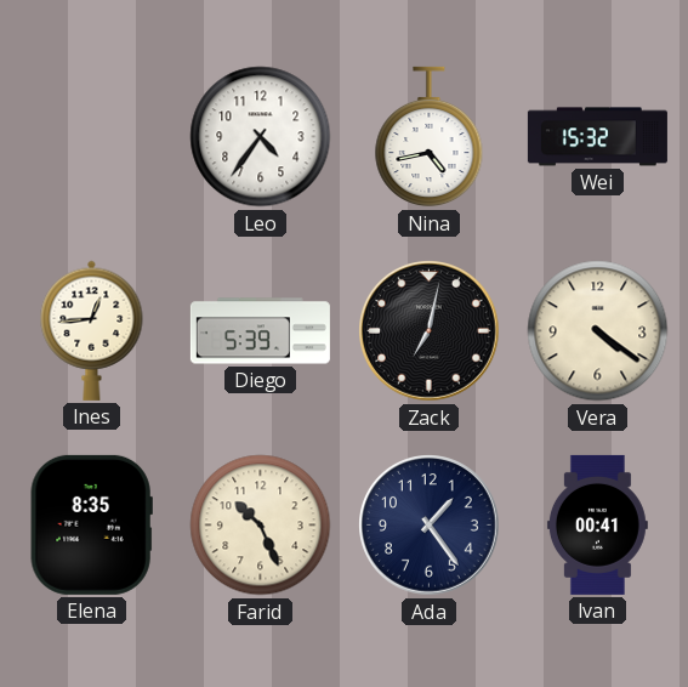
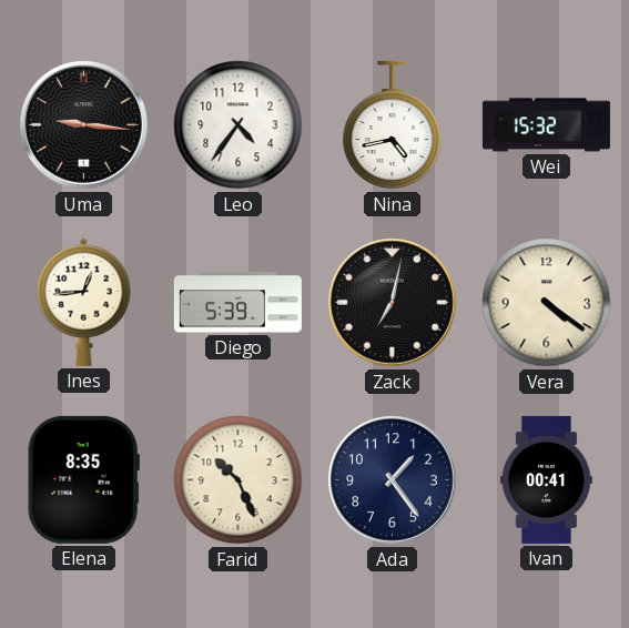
Uma: none -> 9:16
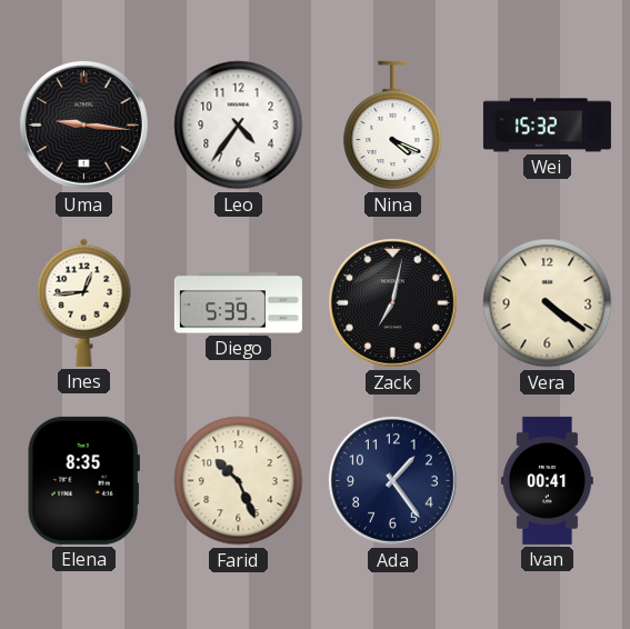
Nina: 4:43 -> 4:19
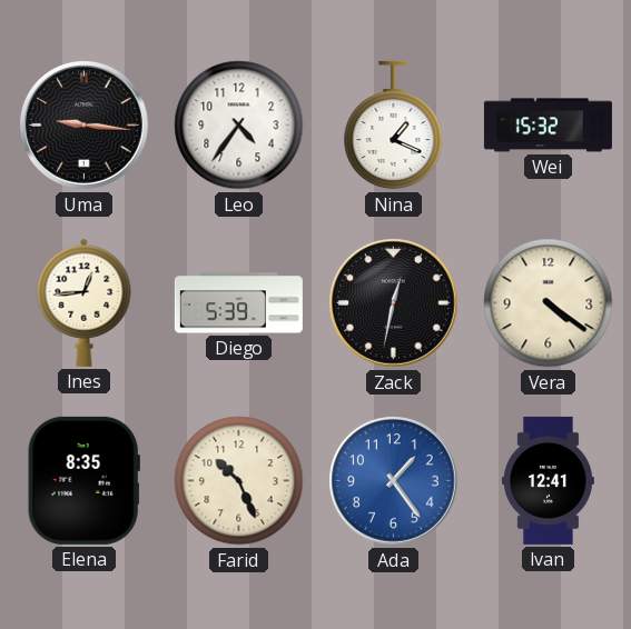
Nina: 4:19 -> 1:19
Zack: 7:02 -> 12:32
Ada dial: navy -> blue
Ivan: 00:41 -> 12:41
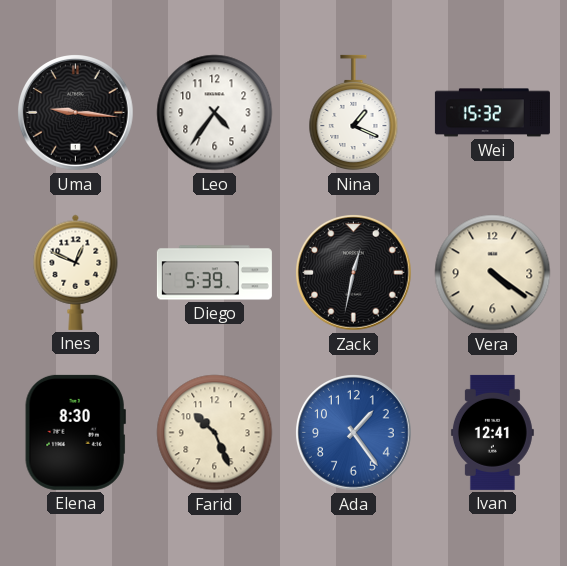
Ines: 12:44 -> 12:49
Elena: 8:35 -> 8:30
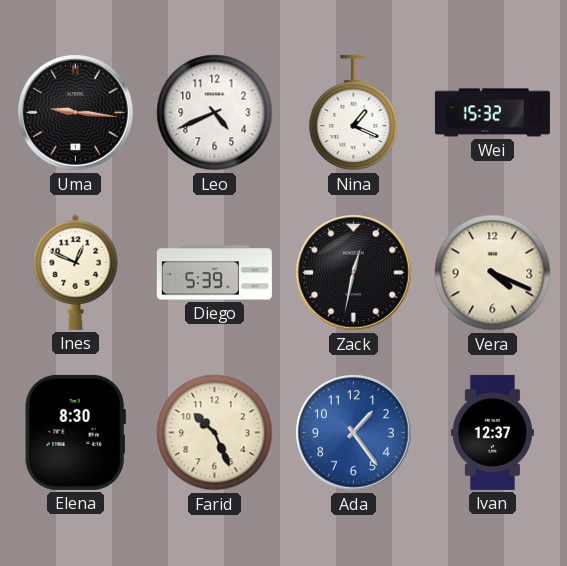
Leo: 4:36 -> 4:41
Vera: 4:21 -> 4:19
Ivan: 12:41 -> 12:37
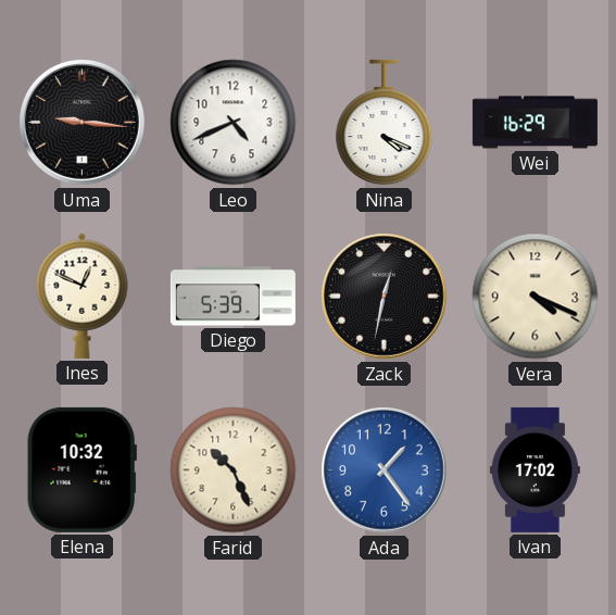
Nina: 1:19 -> 4:19
Wei: 15:32 -> 16:29
Elena: 8:30 -> 10:32
Ivan: 12:37 -> 17:02
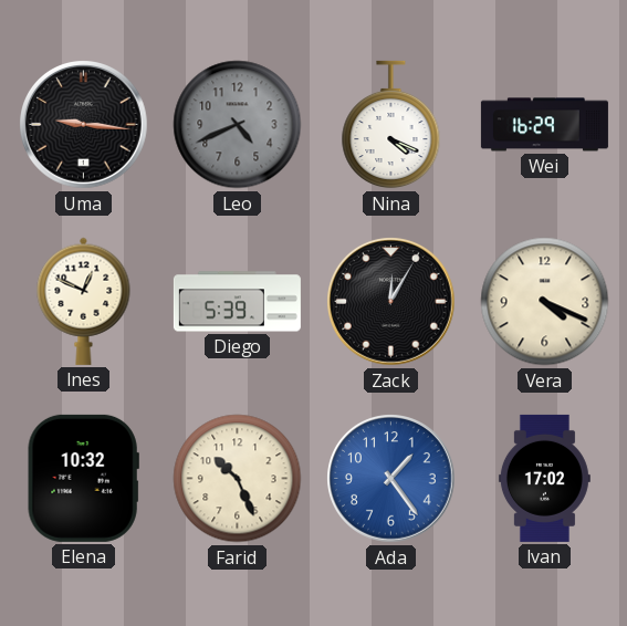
Leo dial: white -> grey
Zack: 12:32 -> 12:05
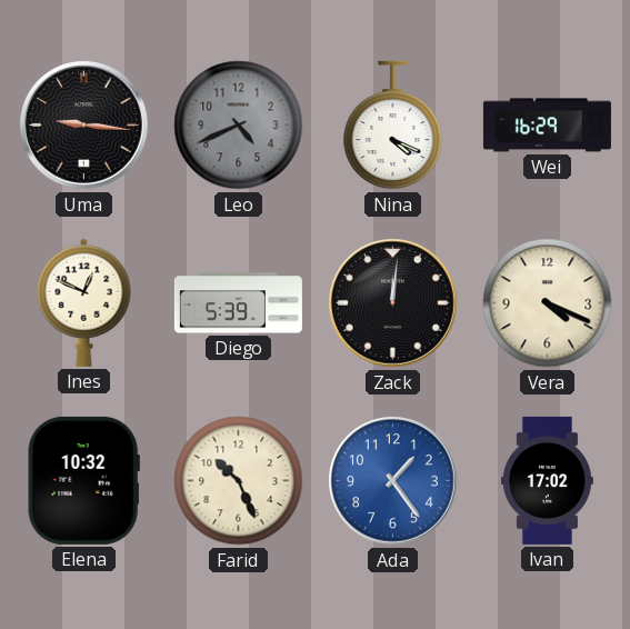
Zack: 12:05 -> 12:01
